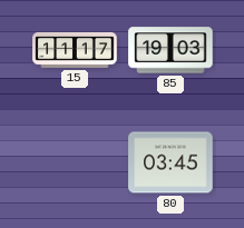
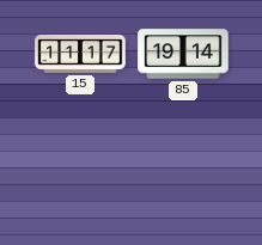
85: 19:03 -> 19:14
80: 03:45 -> none
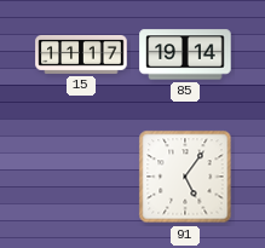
91: none -> 5:06
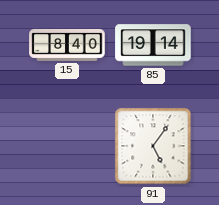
15: 11:17 -> 8:40
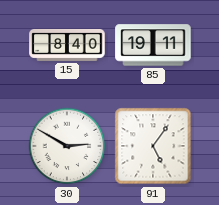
85: 19:14 -> 19:11
30: none -> 2:50
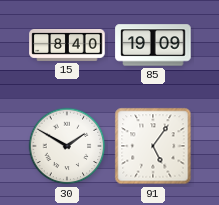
85: 19:11 -> 19:09
30: 2:50 -> 1:50
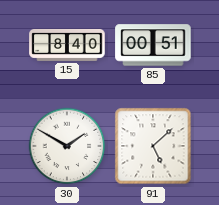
85: 19:09 -> 00:51
91: 5:06 -> 5:08
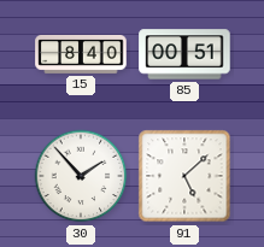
30: 1:50 -> 1:53
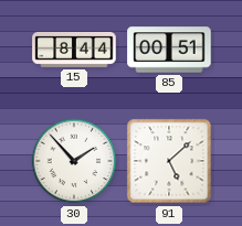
15: 8:40 -> 8:44
